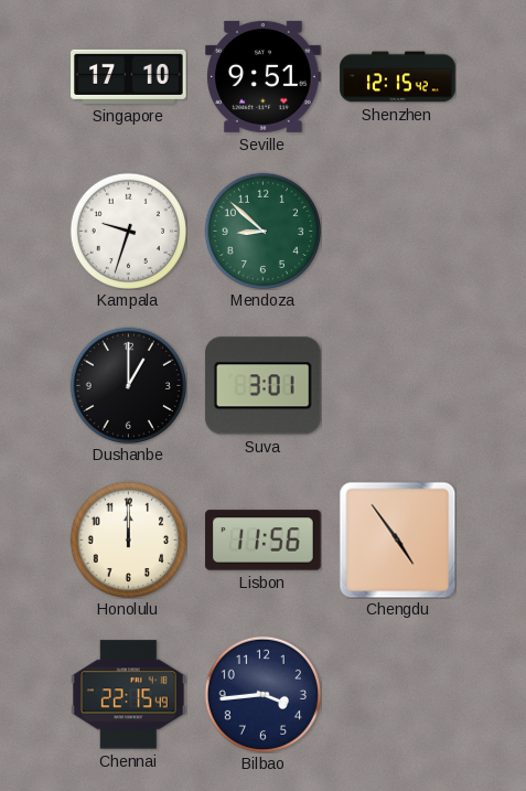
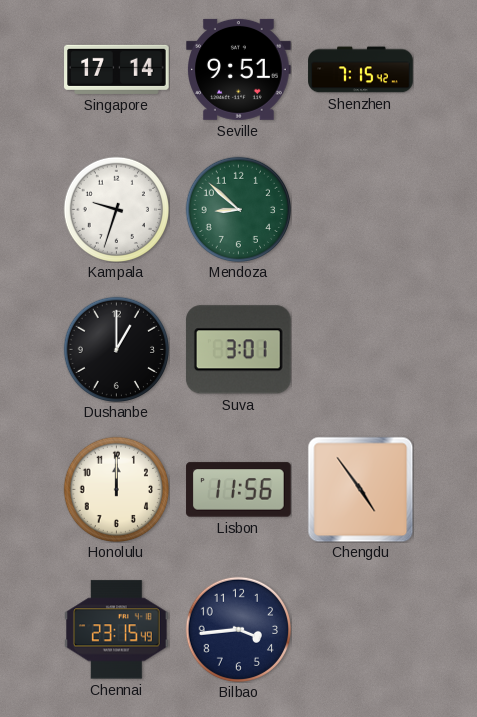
Singapore: 17:10 -> 17:14
Shenzhen: 12:15 -> 7:15
Chennai: 22:15 -> 23:15
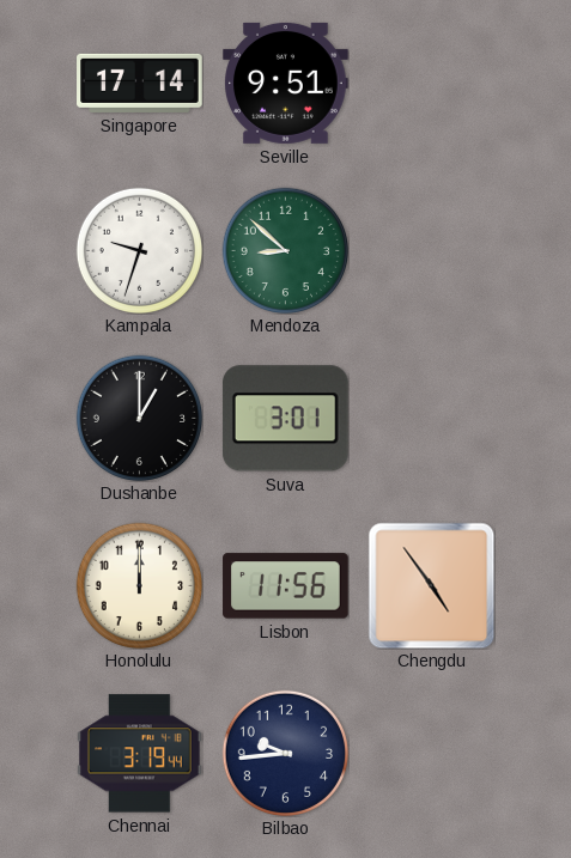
Shenzhen: 7:15 -> none
Chennai: 23:15 -> 3:19
Bilbao: 3:44 -> 9:44
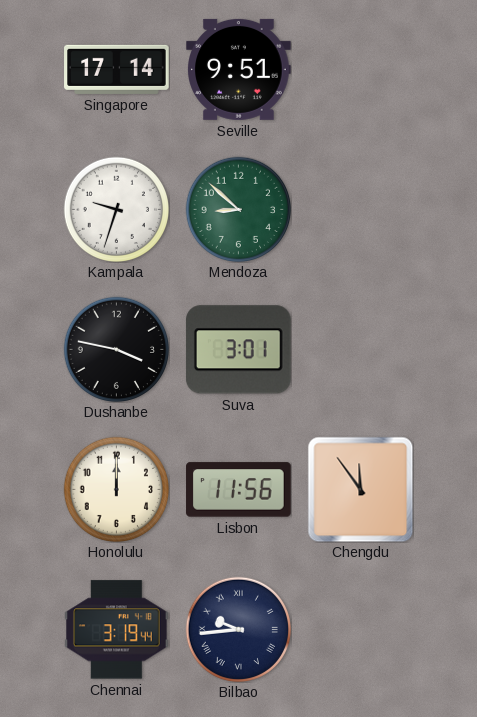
Dushanbe: 1:00 -> 3:47
Chengdu: 4:54 -> 11:54
Bilbao numerals: Arabic -> Roman
